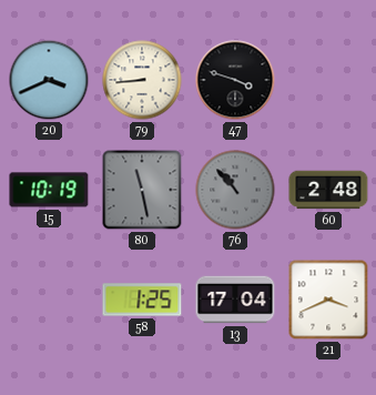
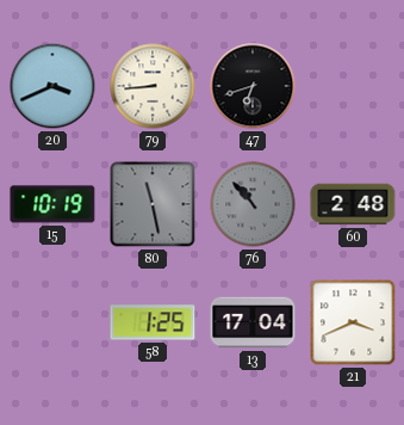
47: 3:48 -> 6:42
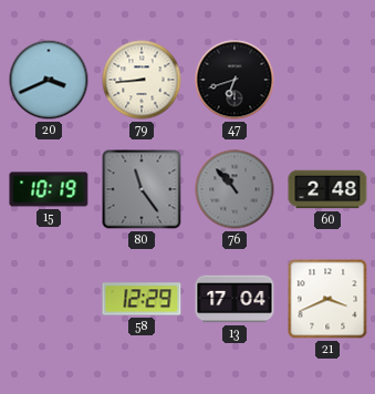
80: 11:28 -> 11:24
58: 1:25 -> 12:29
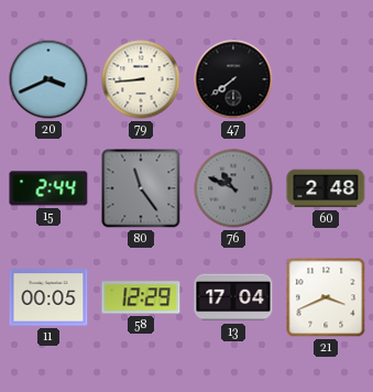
47: 6:42 -> 7:39
15: 10:19 -> 2:44
76: 10:53 -> 10:49
11: none -> 00:05
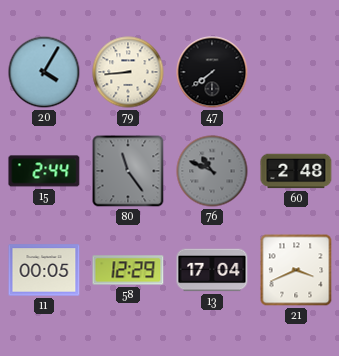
20: 3:41 -> 4:05
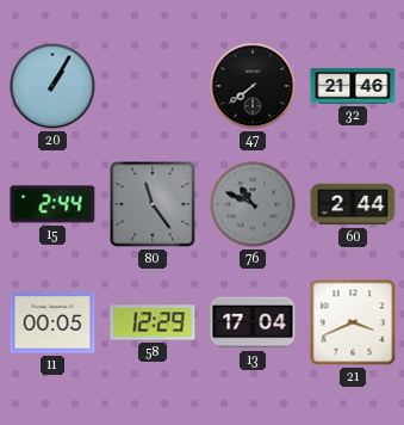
20: 4:05 -> 1:05
79: 8:44 -> none
32: none -> 21:46
60: 2:48 -> 2:44
